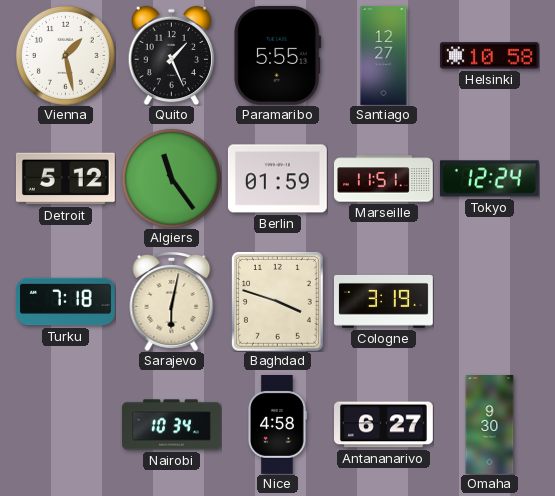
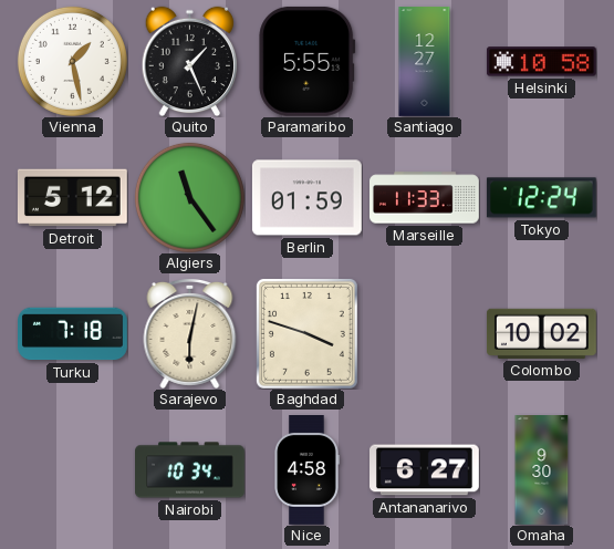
Marseille: 11:51 -> 11:33
Cologne: 3:19 -> none
Colombo: none -> 10:02
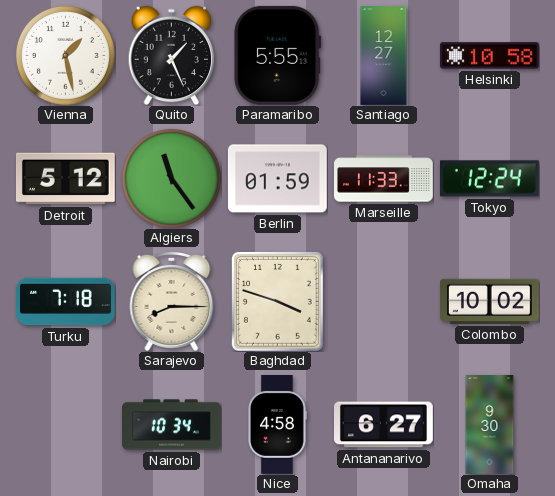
Sarajevo: 6:02 -> 8:15
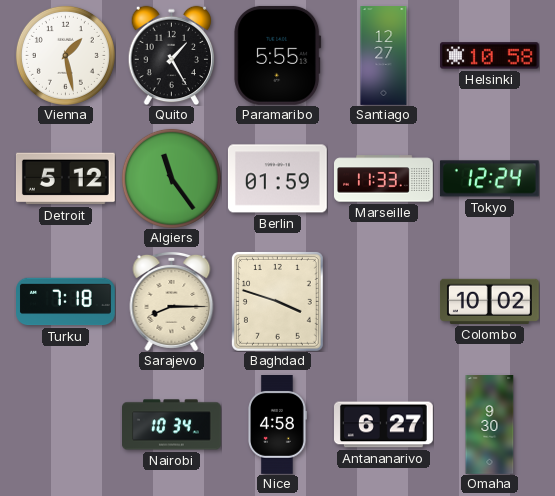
Quito: 1:26 -> 1:25
